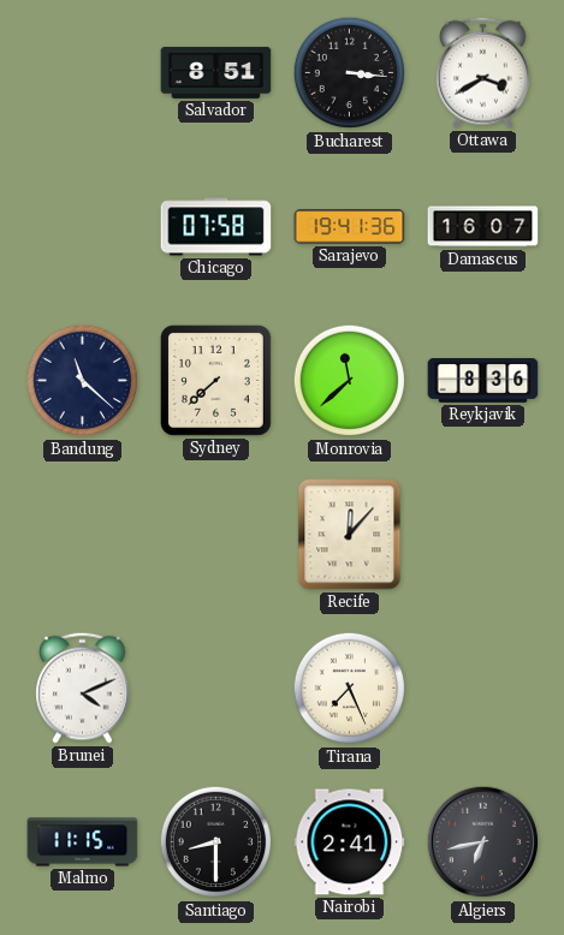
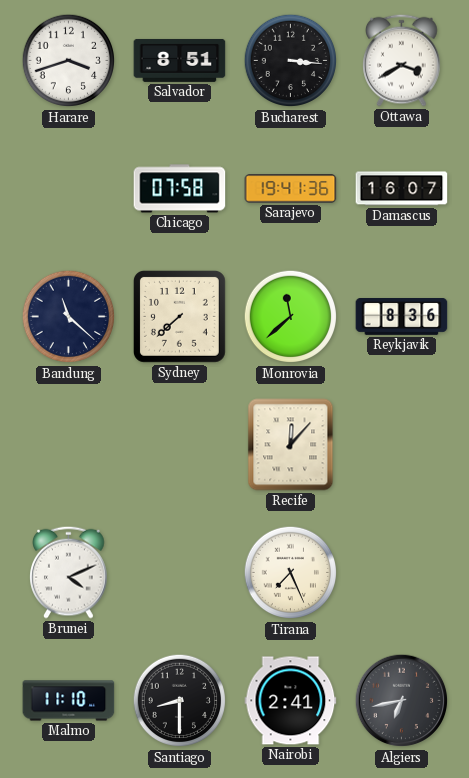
Harare: none -> 3:42
Malmo: 11:15 -> 11:10
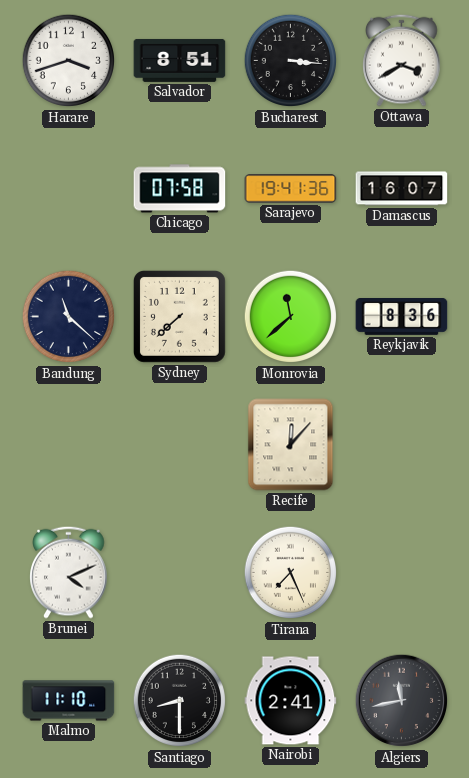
Algiers: 6:43 -> 11:43
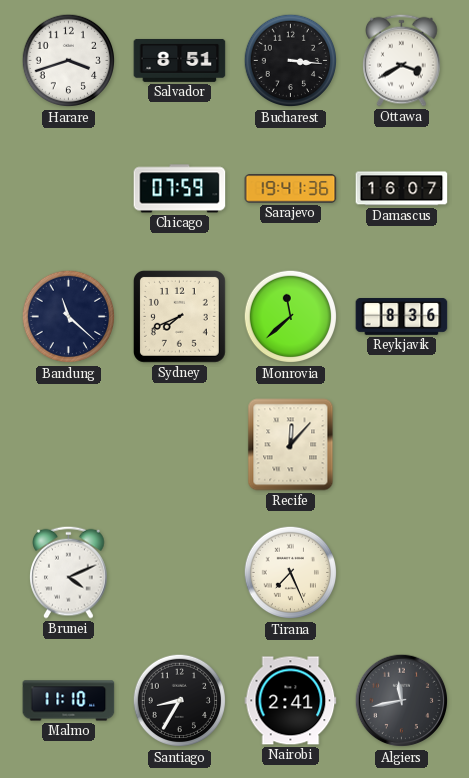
Chicago: 07:58 -> 07:59
Sydney: 7:38 -> 7:41
Santiago: 8:30 -> 8:35
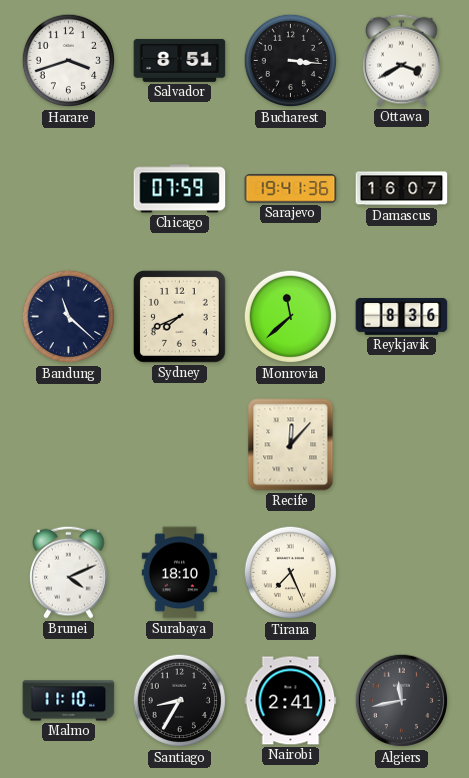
Surabaya: none -> 18:10
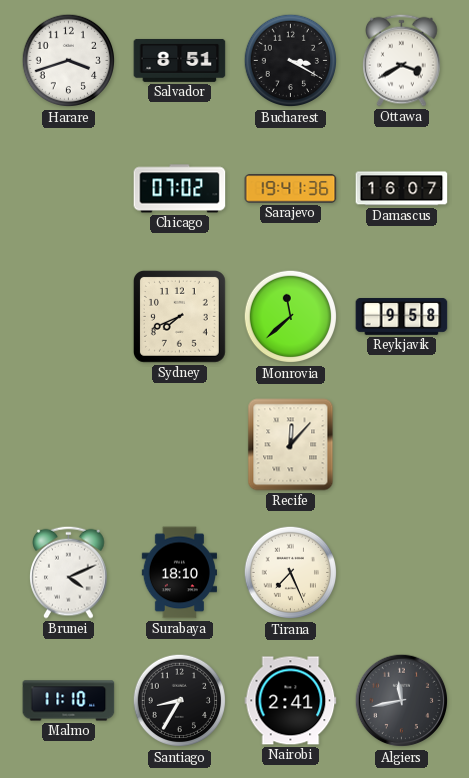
Bucharest: 3:16 -> 3:20
Chicago: 07:59 -> 07:02
Bandung: 11:22 -> none
Reykjavik: 8:36 -> 9:58
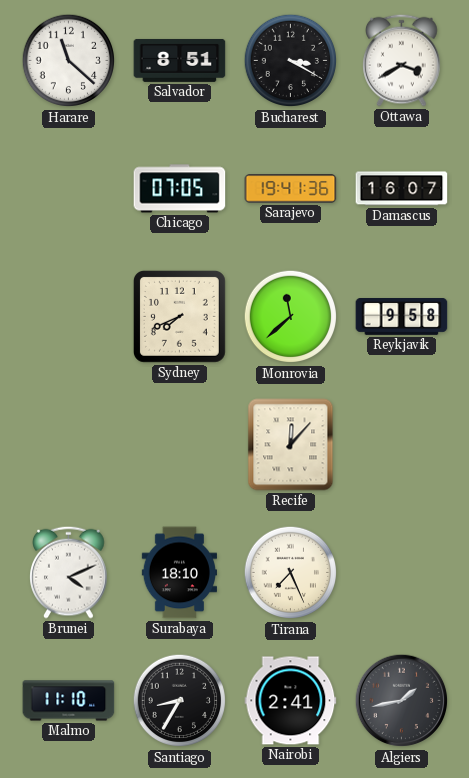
Harare: 3:42 -> 11:22
Chicago: 07:02 -> 07:05
Algiers: 11:43 -> 1:43
